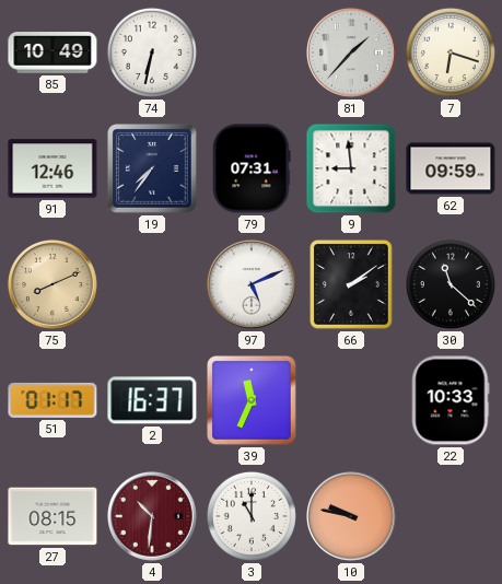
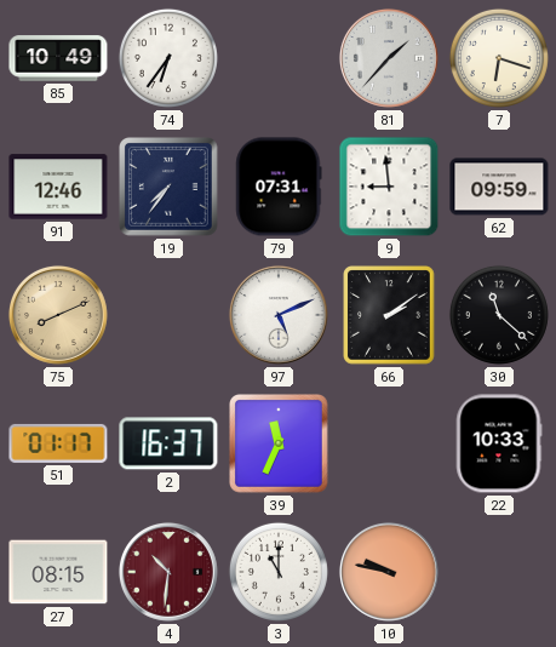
74: 6:32 -> 6:36
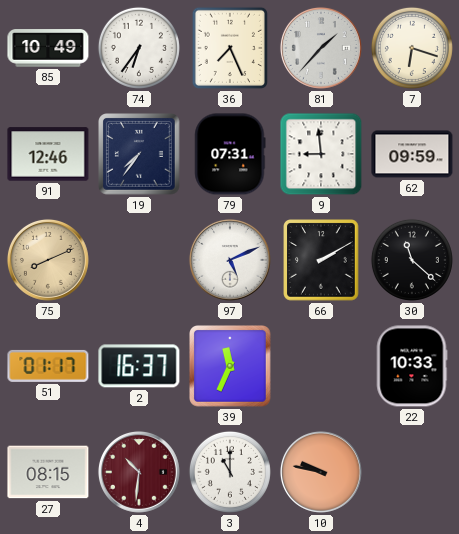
36: none -> 7:26
66: 2:09 -> 2:10
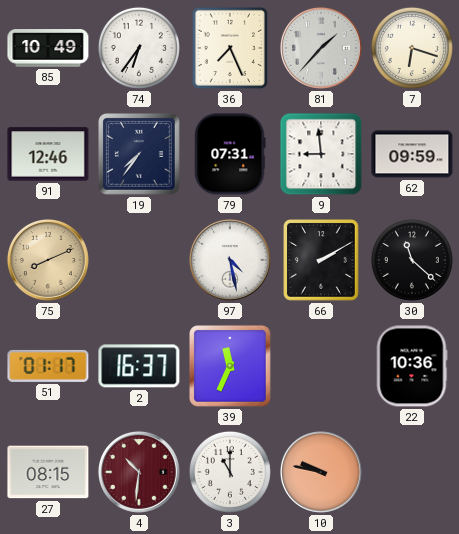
97: 5:11 -> 4:28
22: 10:33 -> 10:36
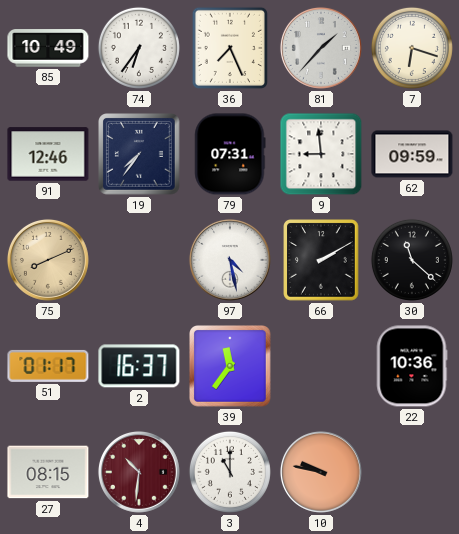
39: 11:34 -> 11:36
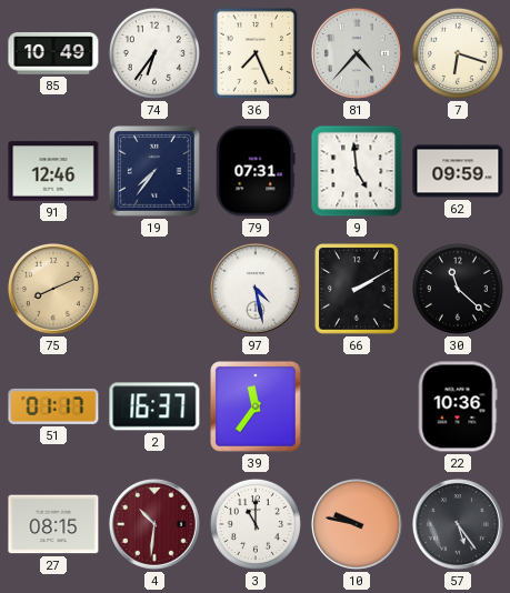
81: 1:37 -> 4:37
9: 8:59 -> 4:59
57: none -> 5:24
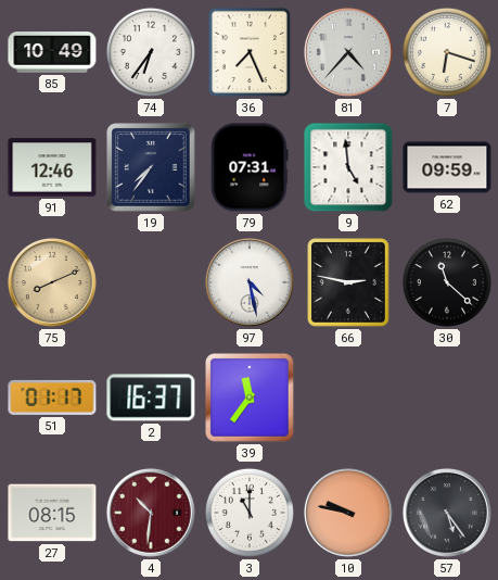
66: 2:10 -> 2:47
22: 10:36 -> none
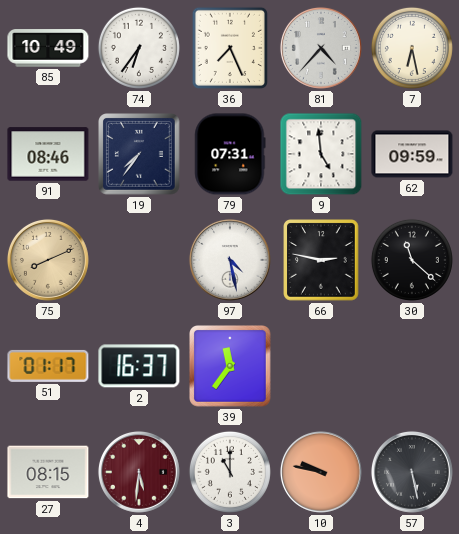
7: 6:18 -> 6:28
91: 12:46 -> 08:46
4: 10:31 -> 5:31
57: 5:24 -> 5:28
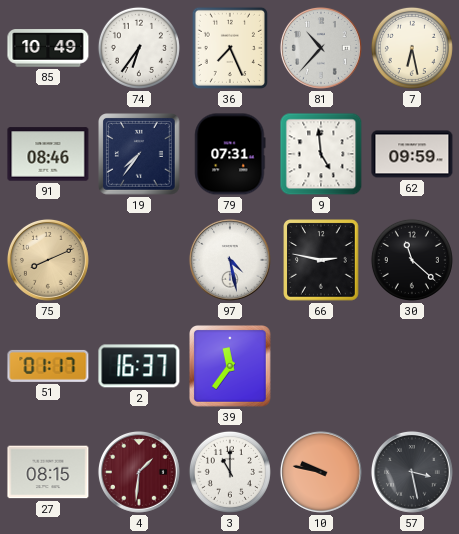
81: 4:37 -> 10:37
4: 5:31 -> 1:31
57: 5:28 -> 3:28
